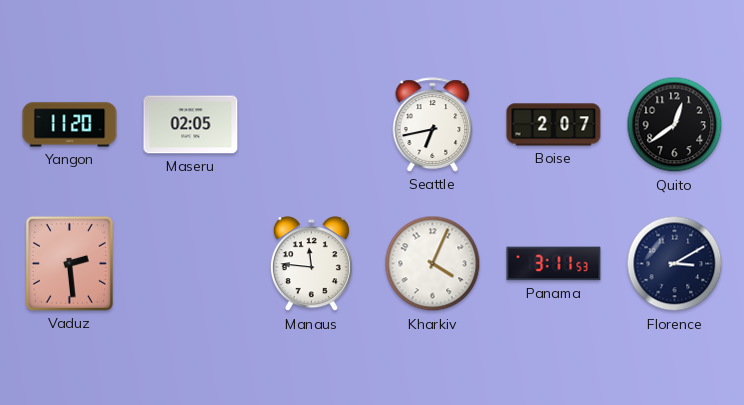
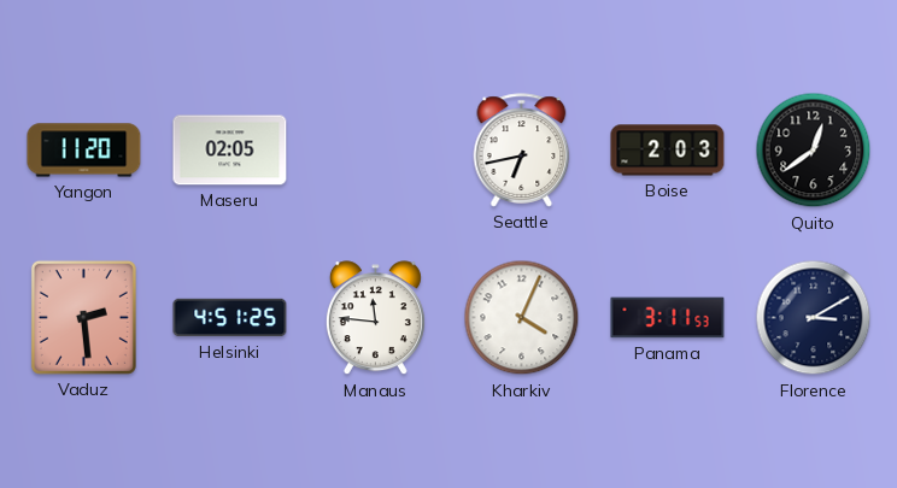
Boise: 2:07 -> 2:03
Helsinki: none -> 4:51
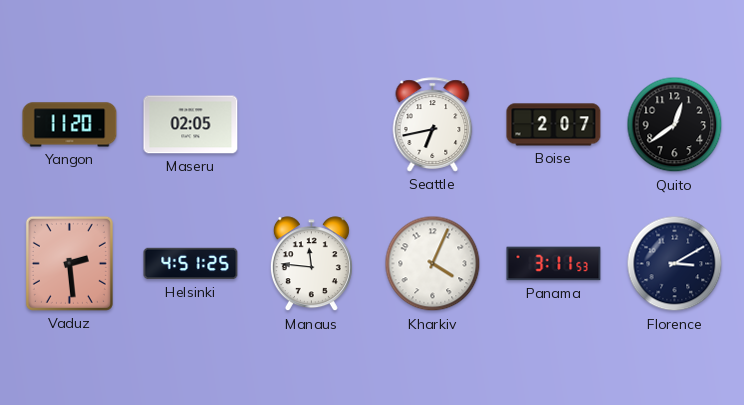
Boise: 2:03 -> 2:07
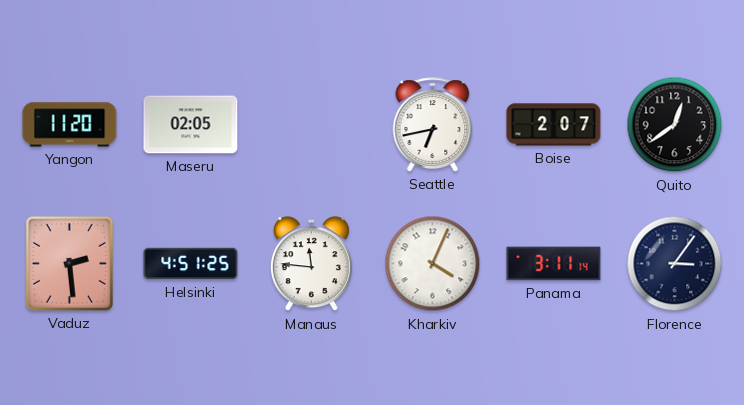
Panama: 3:11:53 -> 3:11:14
Florence: 3:10 -> 3:06
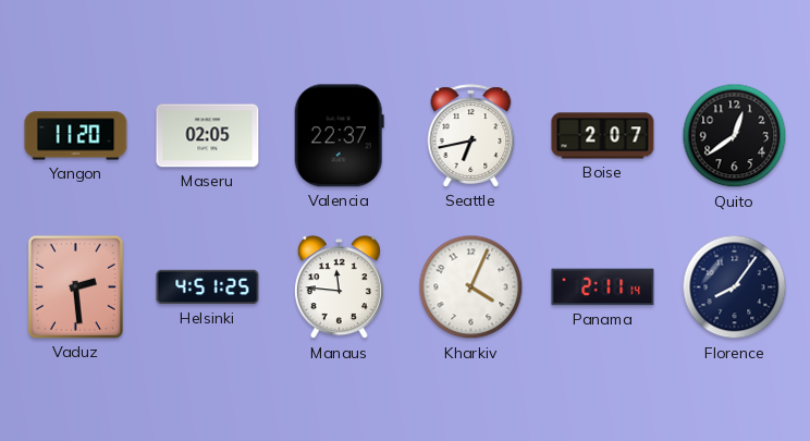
Valencia: none -> 22:37
Panama: 3:11 -> 2:11
Florence: 3:06 -> 8:06
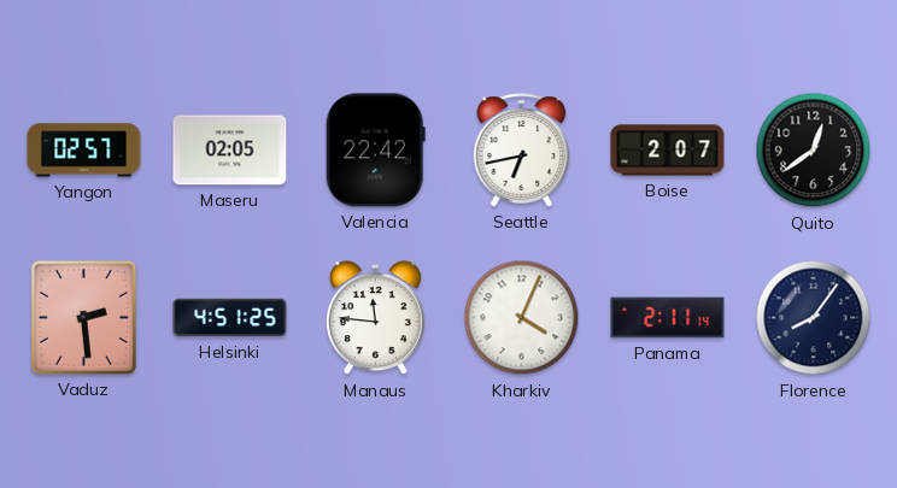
Yangon: 11:20 -> 02:57
Valencia: 22:37 -> 22:42
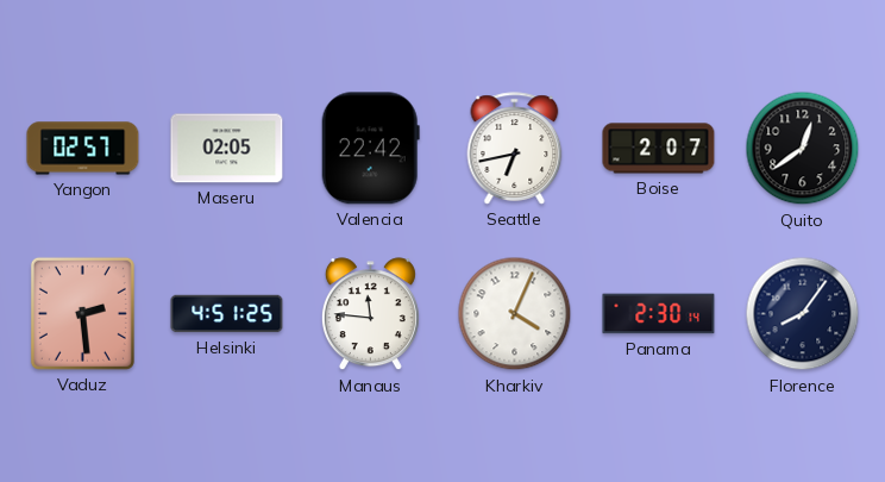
Panama: 2:11 -> 2:30
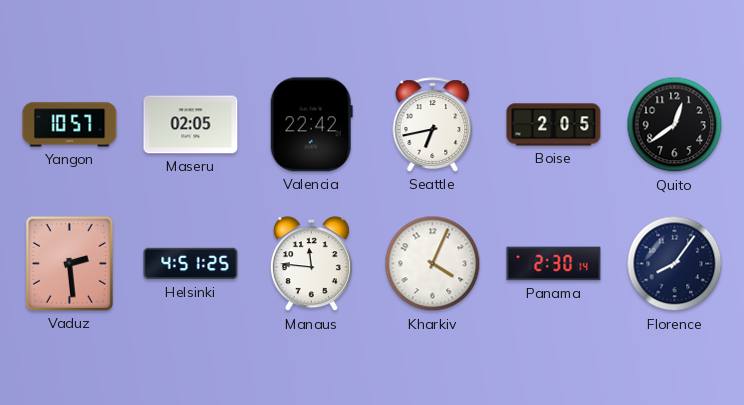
Yangon: 02:57 -> 10:57
Boise: 2:07 -> 2:05
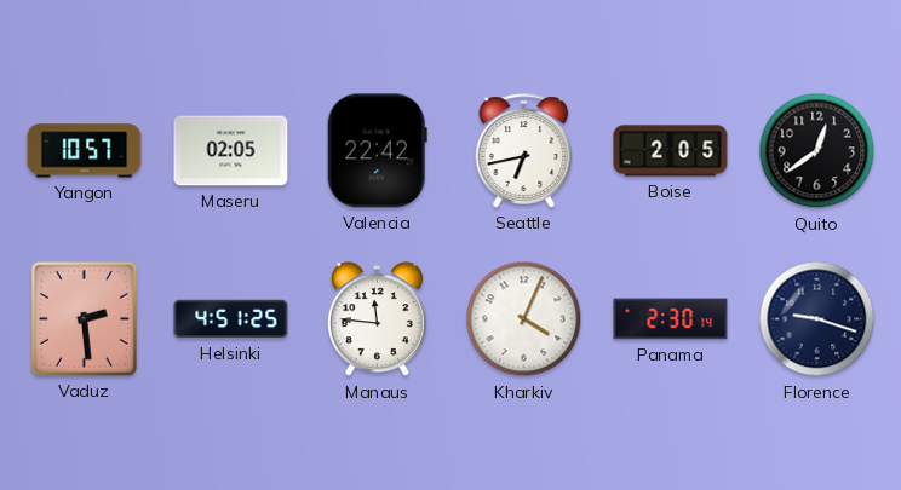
Florence: 8:06 -> 9:18
